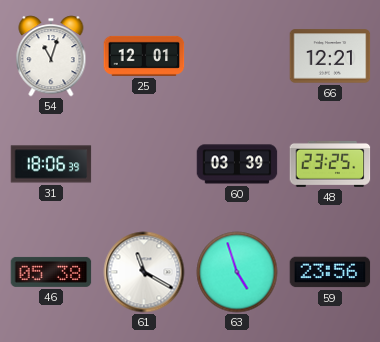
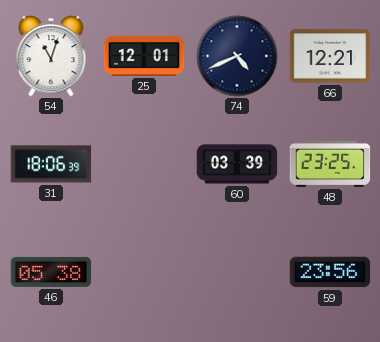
74: none -> 4:41
61: 11:20 -> none
63: 4:57 -> none
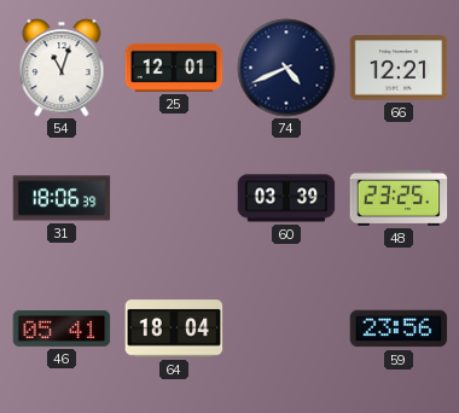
46: 05:38 -> 05:41
64: none -> 18:04
